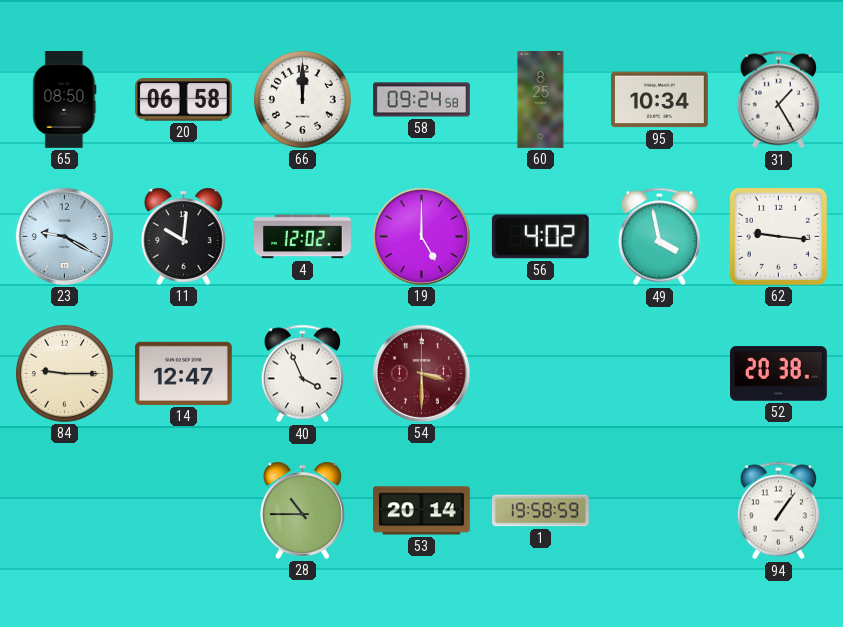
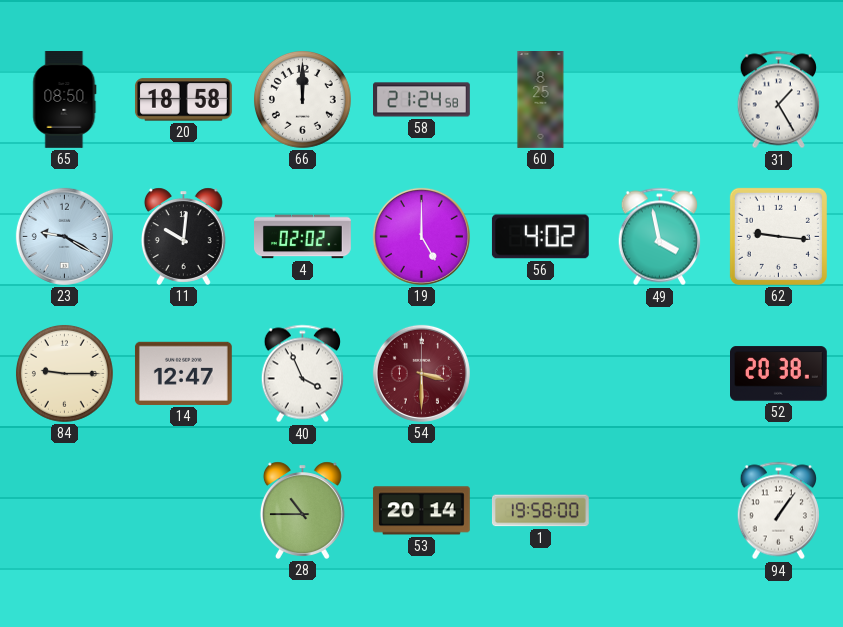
20: 06:58 -> 18:58
58: 09:24 -> 21:24
95: 10:34 -> none
4: 12:02 -> 02:02
1: 19:58:59 -> 19:58:00
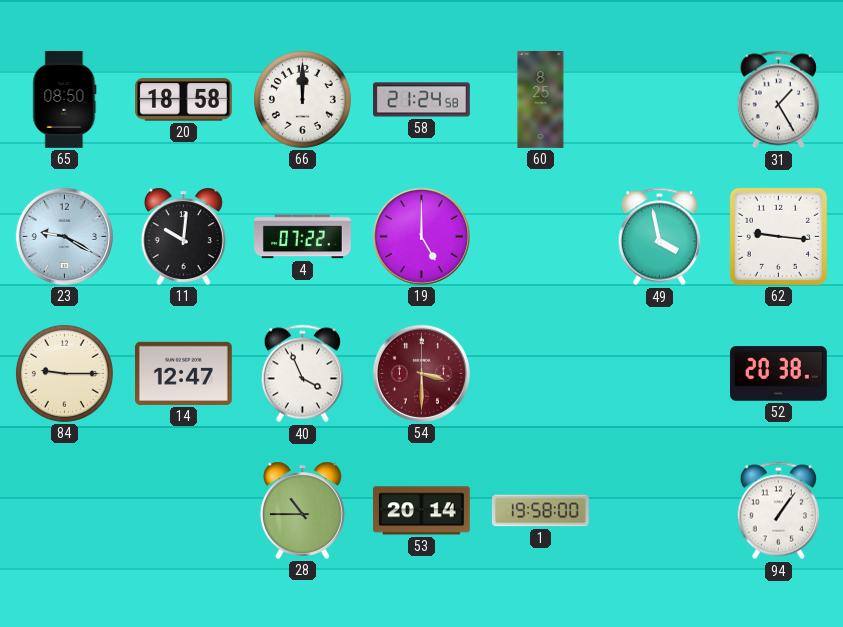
4: 02:02 -> 07:22
56: 4:02 -> none
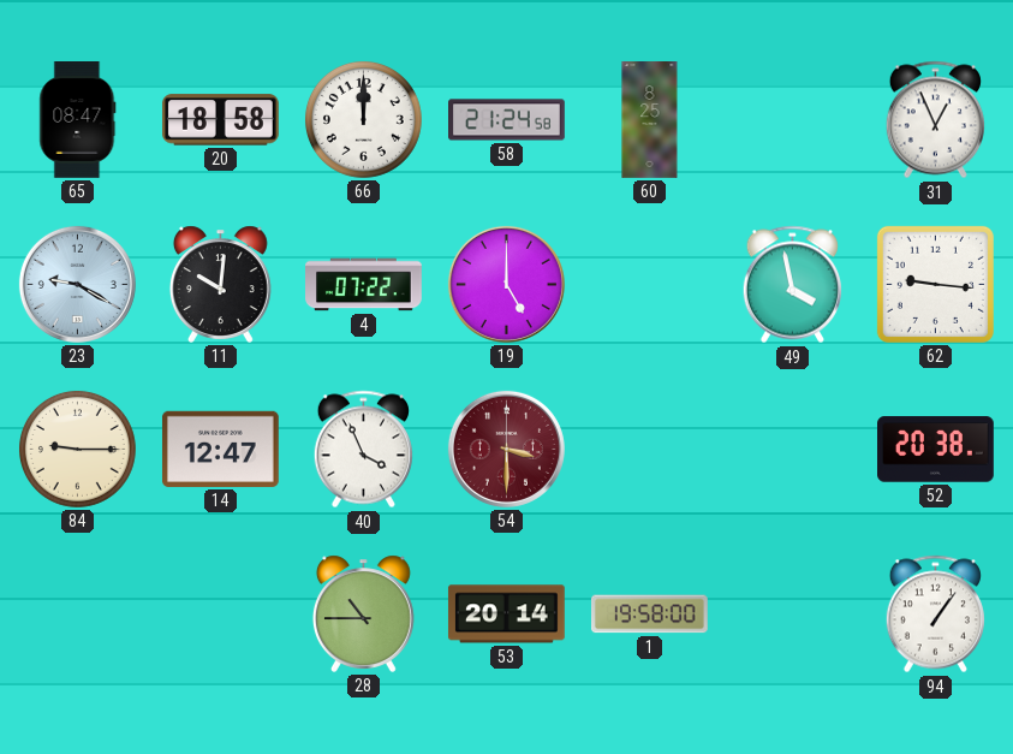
65: 08:50 -> 08:47
31: 1:25 -> 12:56
